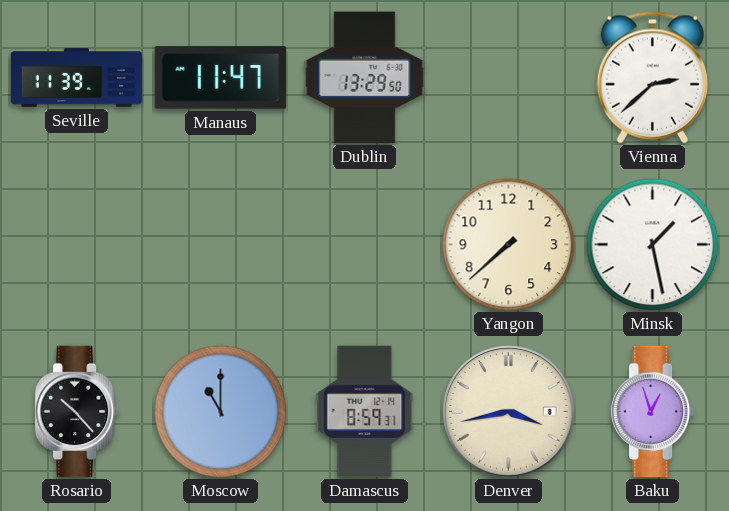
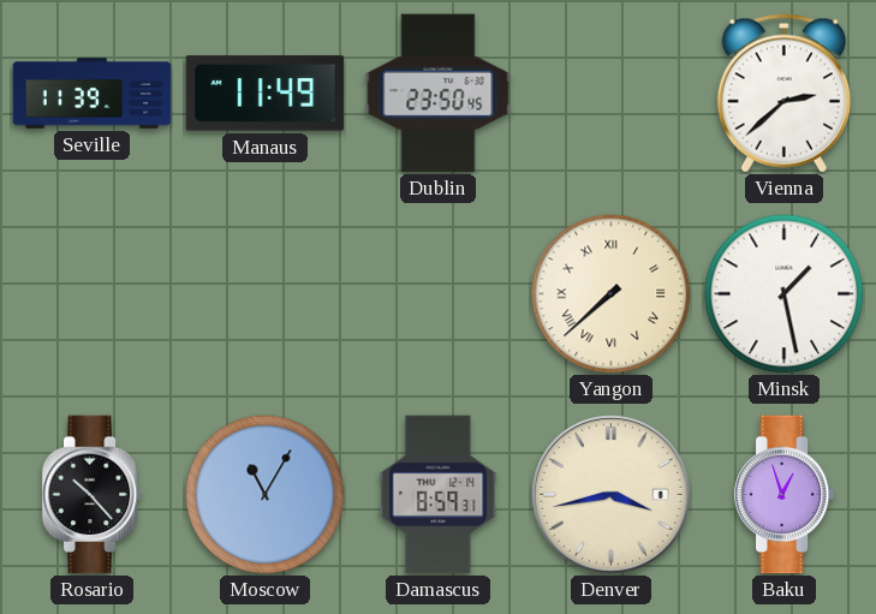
Manaus: 11:47 -> 11:49
Dublin: 13:29 -> 23:50
Yangon numerals: Arabic -> Roman
Moscow: 11:00 -> 11:05
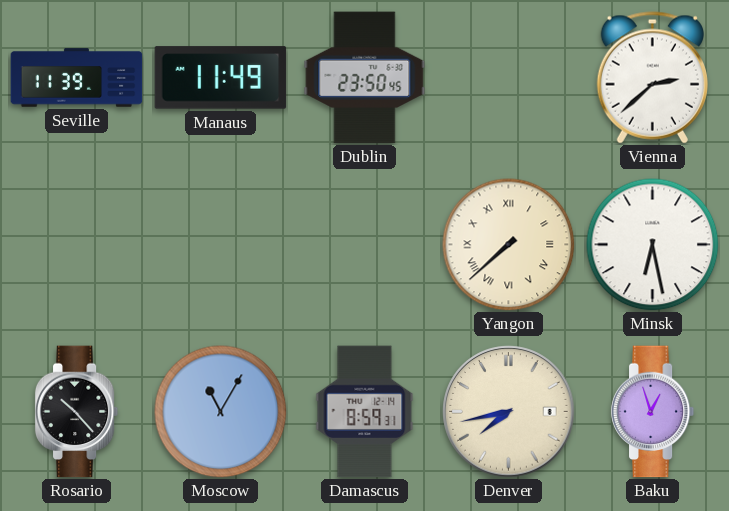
Minsk: 1:28 -> 6:28
Denver: 3:43 -> 7:43
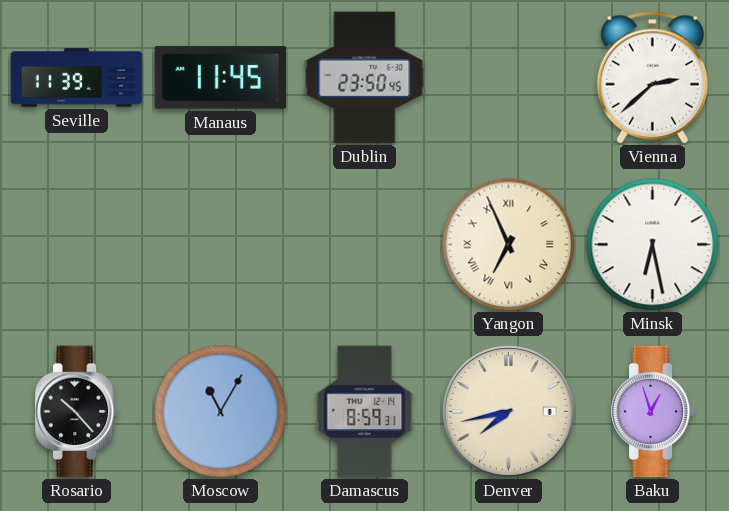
Manaus: 11:49 -> 11:45
Yangon: 7:38 -> 6:56
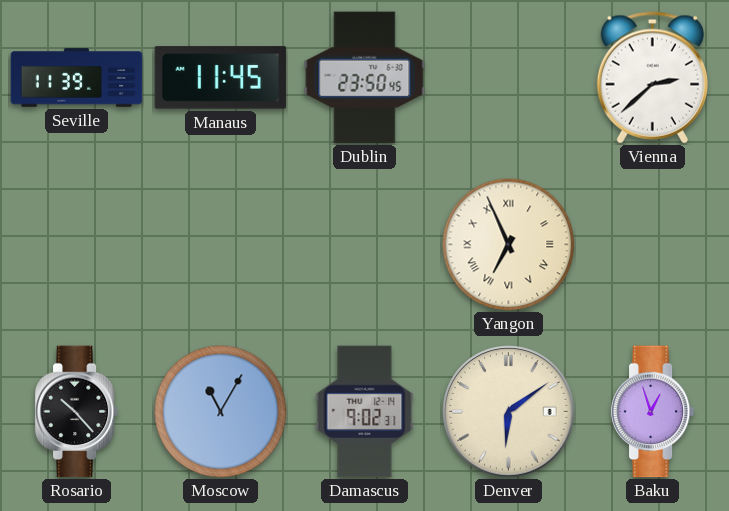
Minsk: 6:28 -> none
Damascus: 8:59 -> 9:02
Denver: 7:43 -> 6:09
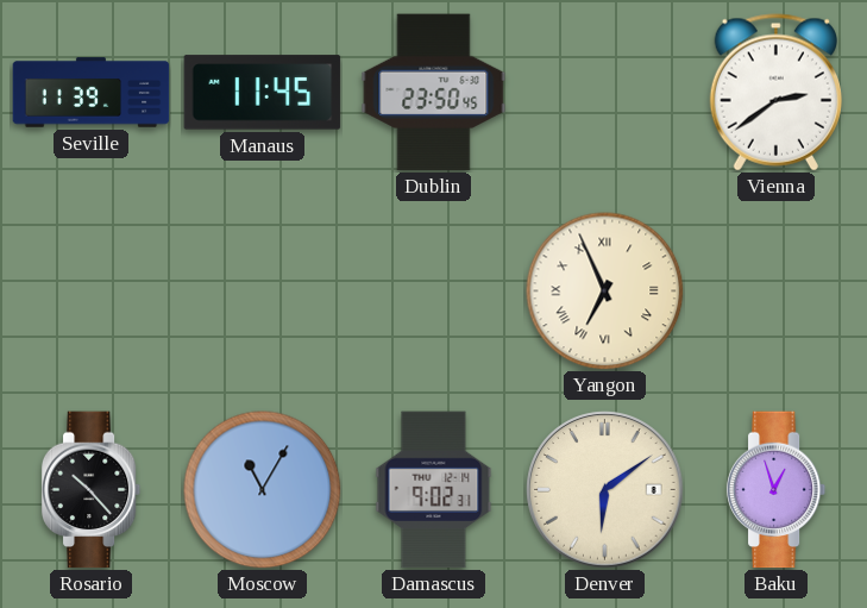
Vienna: 2:38 -> 2:39
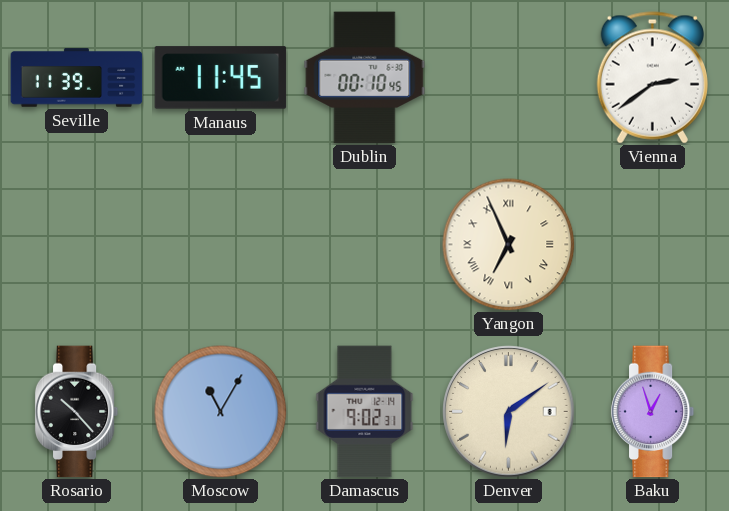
Dublin: 23:50 -> 00:10
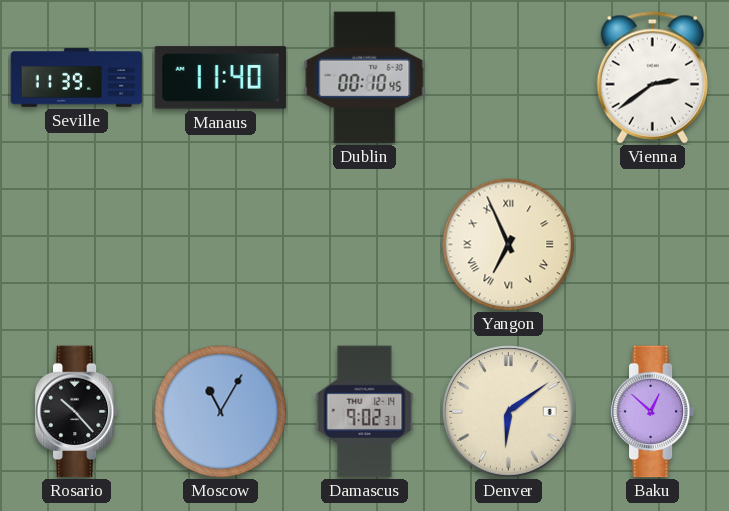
Manaus: 11:45 -> 11:40
Baku: 12:57 -> 12:52
